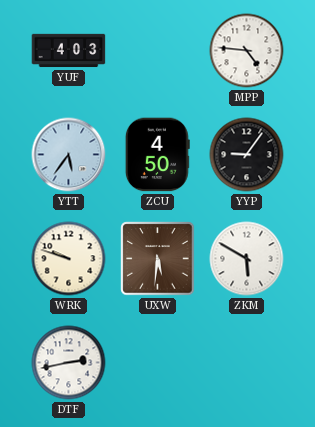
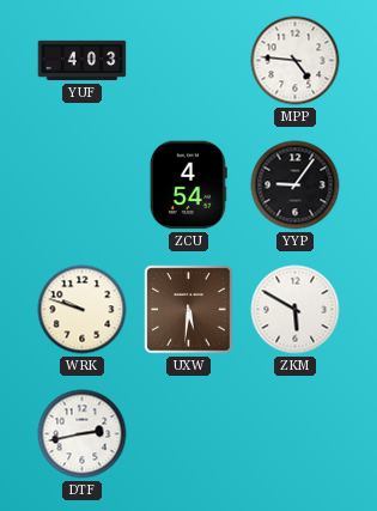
YTT: 5:36 -> none
ZCU: 4:50 -> 4:54
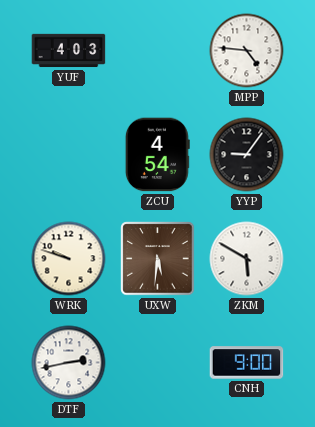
CNH: none -> 9:00
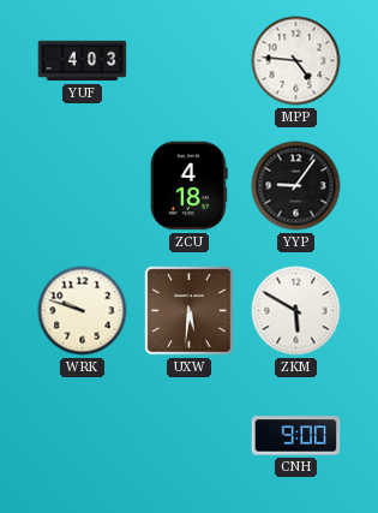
ZCU: 4:54 -> 4:18
DTF: 2:43 -> none
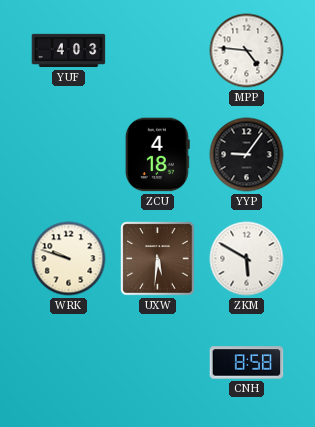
CNH: 9:00 -> 8:58
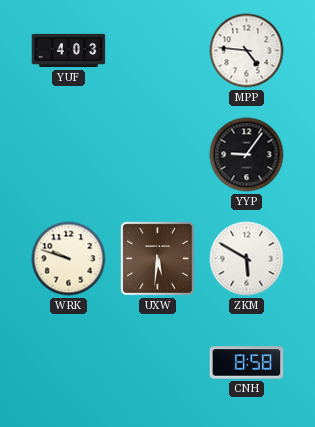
ZCU: 4:18 -> none
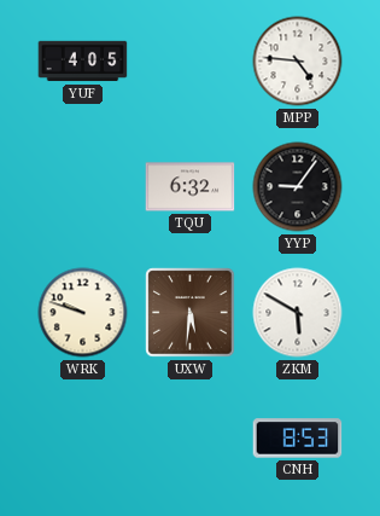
YUF: 4:03 -> 4:05
TQU: none -> 6:32
CNH: 8:58 -> 8:53
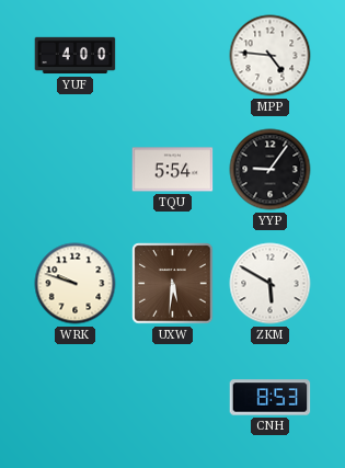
YUF: 4:05 -> 4:00
TQU: 6:32 -> 5:54
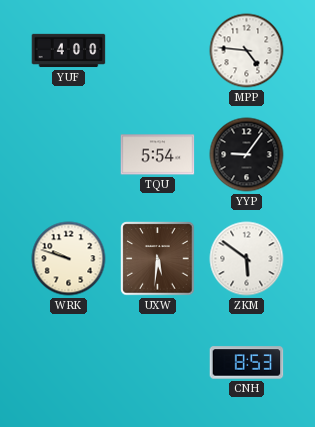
ZKM: 5:50 -> 5:51
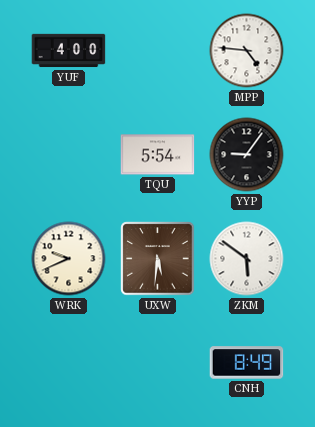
WRK: 9:48 -> 9:41
CNH: 8:53 -> 8:49
